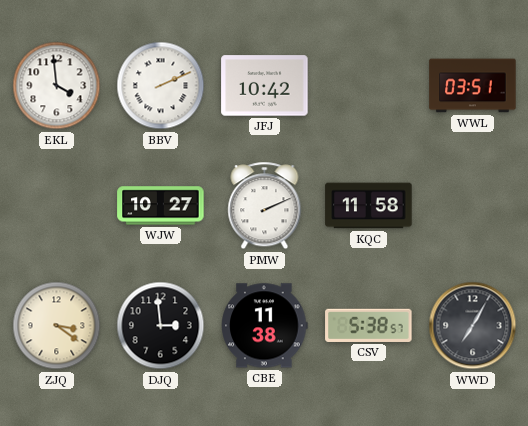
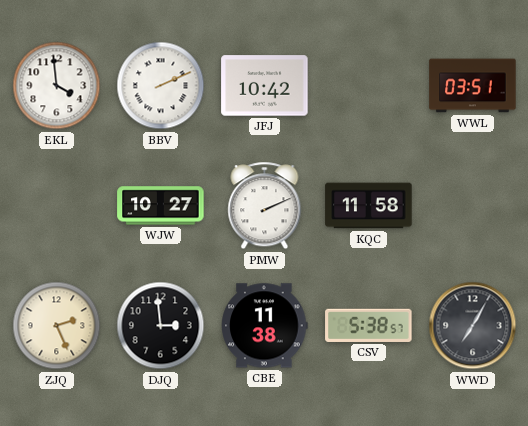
ZJQ: 3:21 -> 2:26
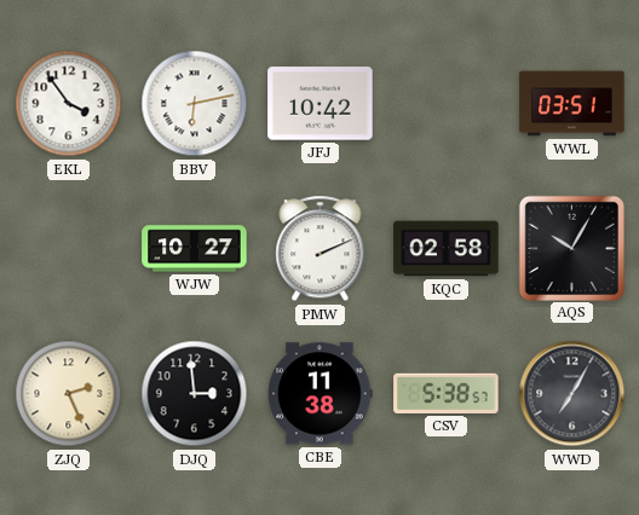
EKL: 3:59 -> 3:54
BBV: 2:11 -> 6:13
KQC: 11:58 -> 02:58
AQS: none -> 10:05
